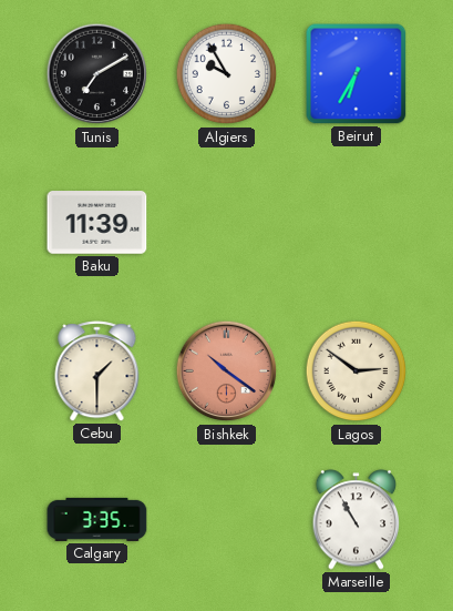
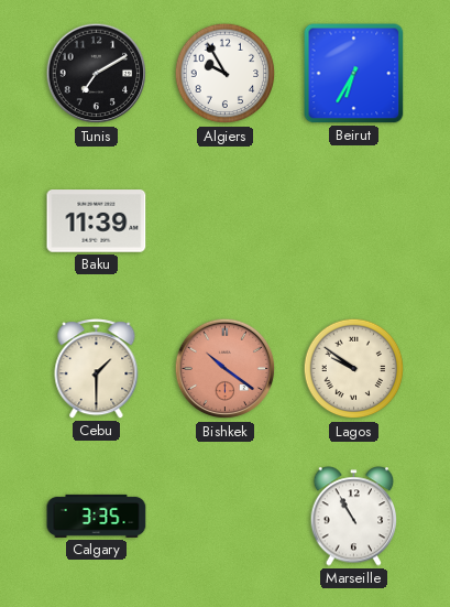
Lagos: 2:51 -> 9:51
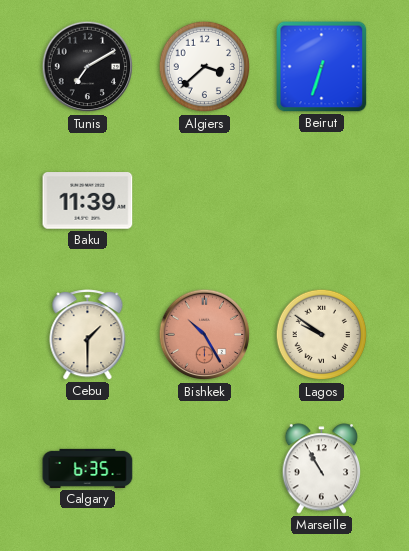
Algiers: 9:55 -> 3:38
Beirut: 6:35 -> 6:33
Bishkek: 10:21 -> 10:25
Calgary: 3:35 -> 6:35
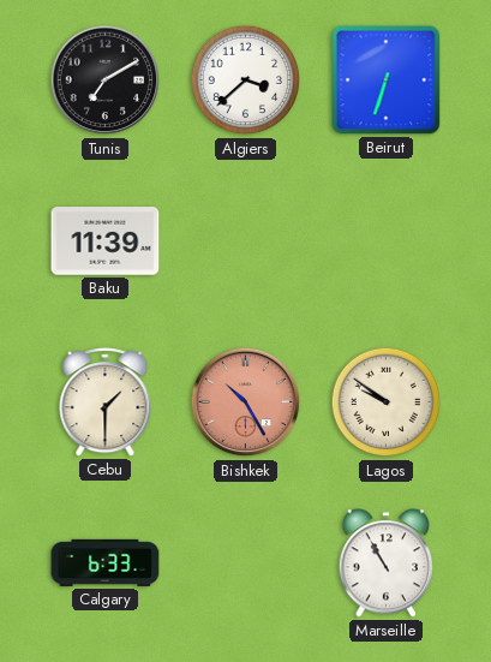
Calgary: 6:35 -> 6:33
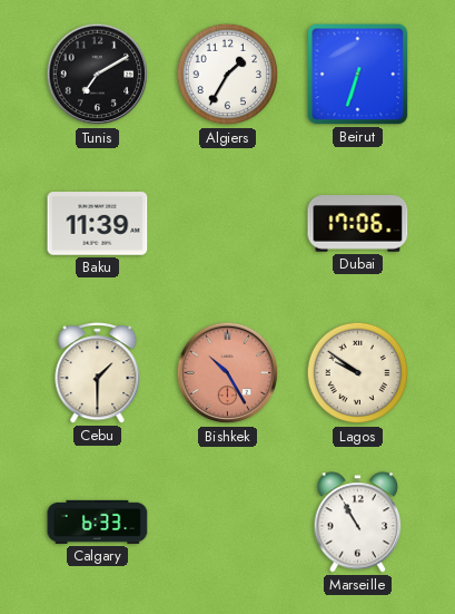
Algiers: 3:38 -> 1:35
Dubai: none -> 17:06
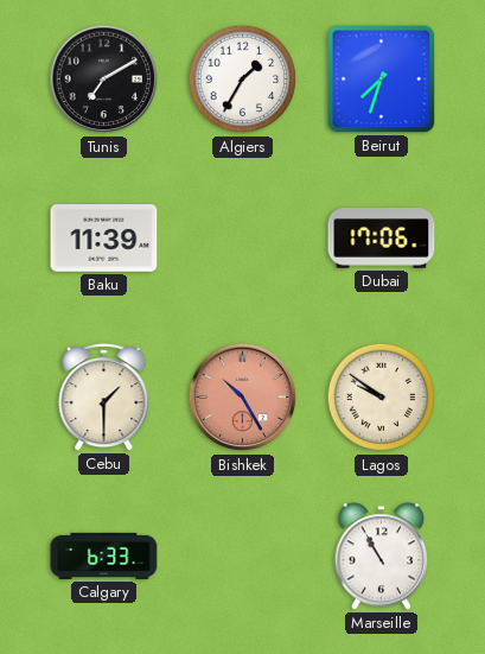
Beirut: 6:33 -> 7:33
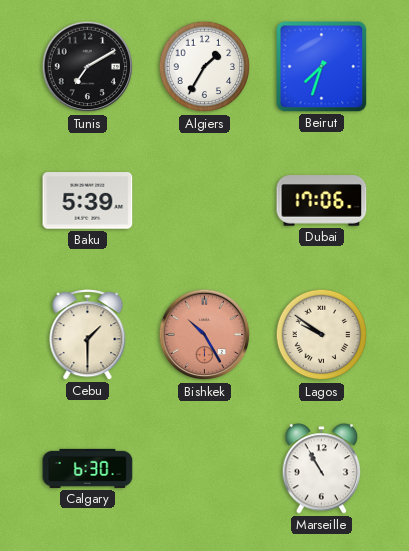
Baku: 11:39 -> 5:39
Calgary: 6:33 -> 6:30
